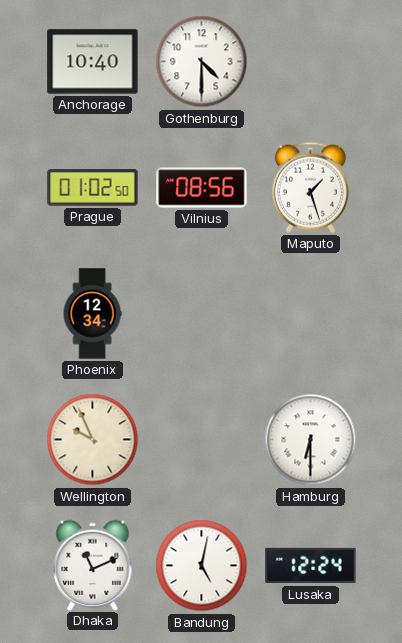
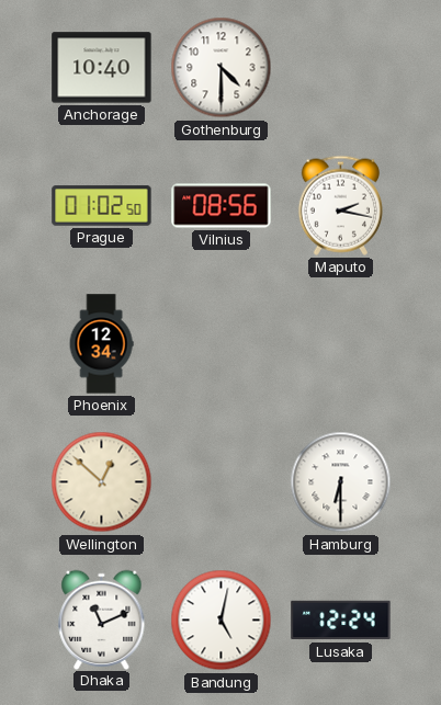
Maputo: 1:27 -> 2:17
Wellington: 9:56 -> 12:52
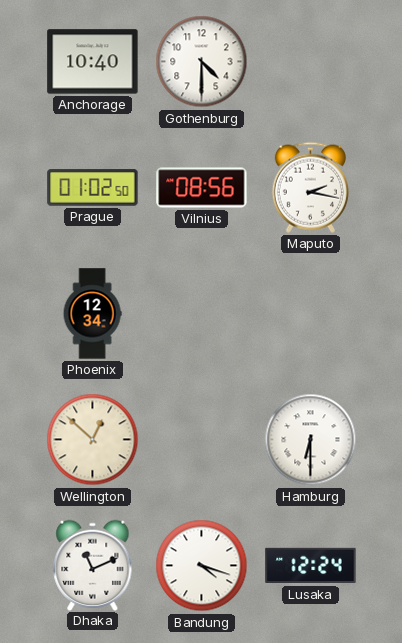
Bandung: 5:02 -> 4:18
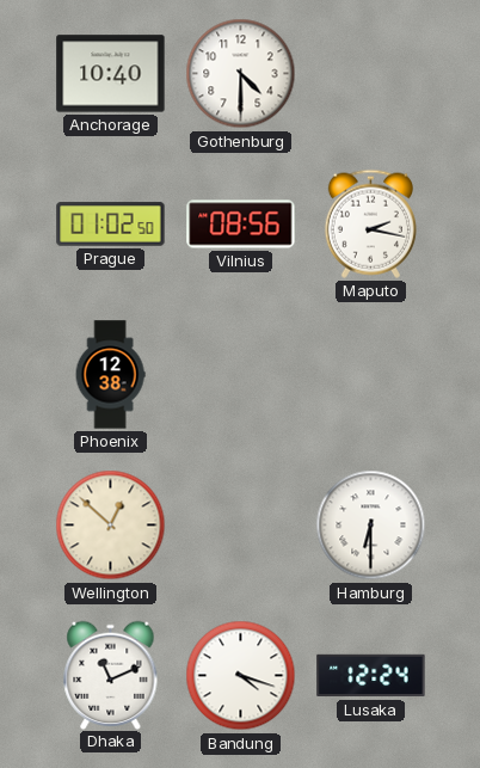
Phoenix: 12:34 -> 12:38
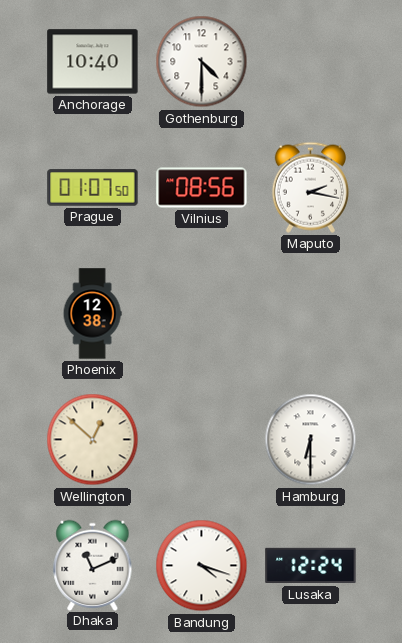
Prague: 01:02 -> 01:07
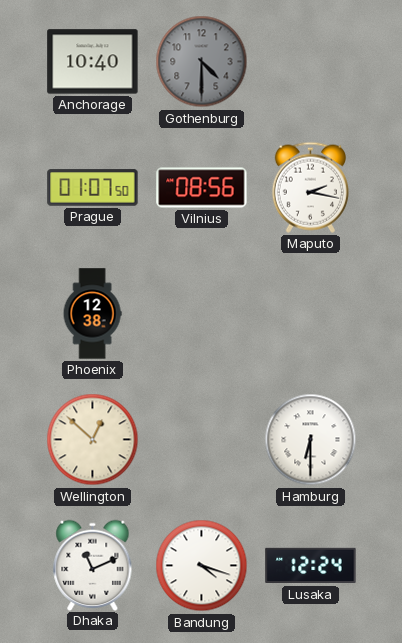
Gothenburg dial: white -> grey
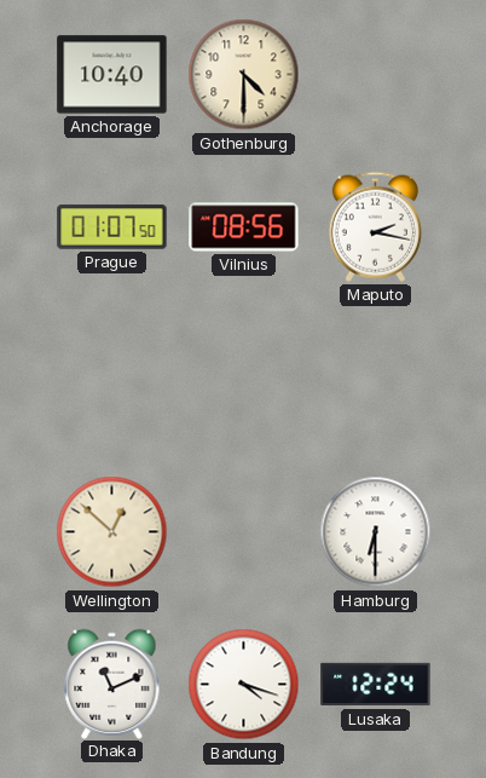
Gothenburg dial: grey -> cream
Phoenix: 12:38 -> none
